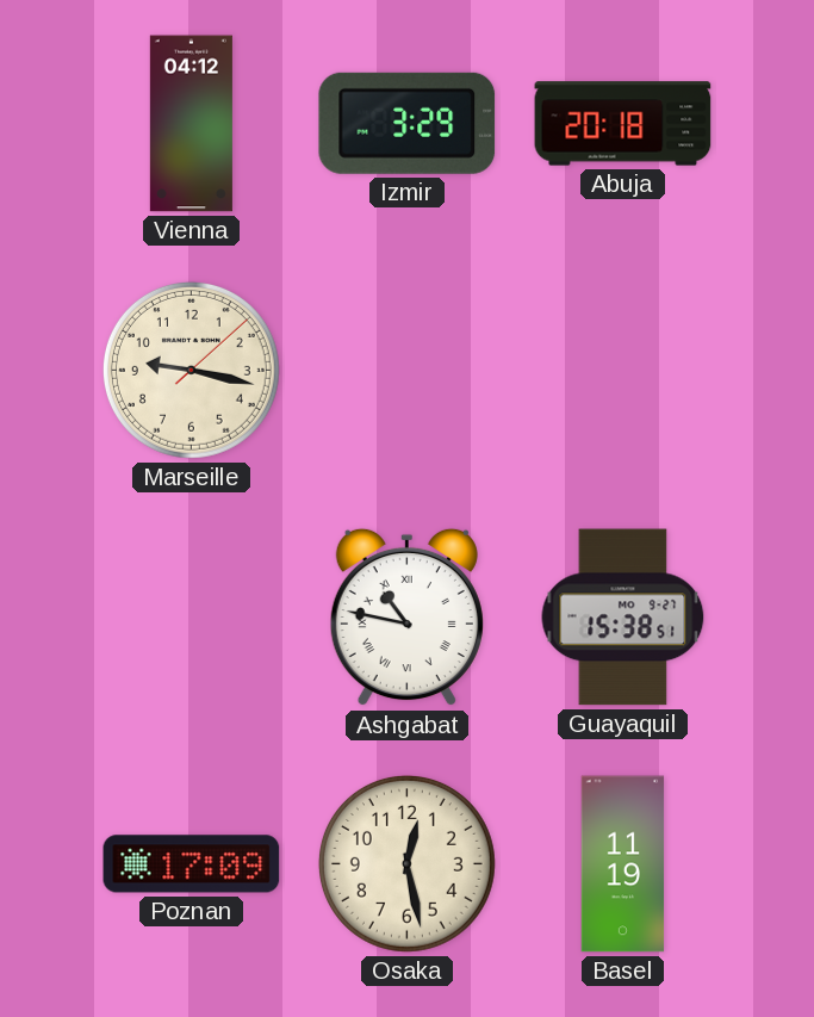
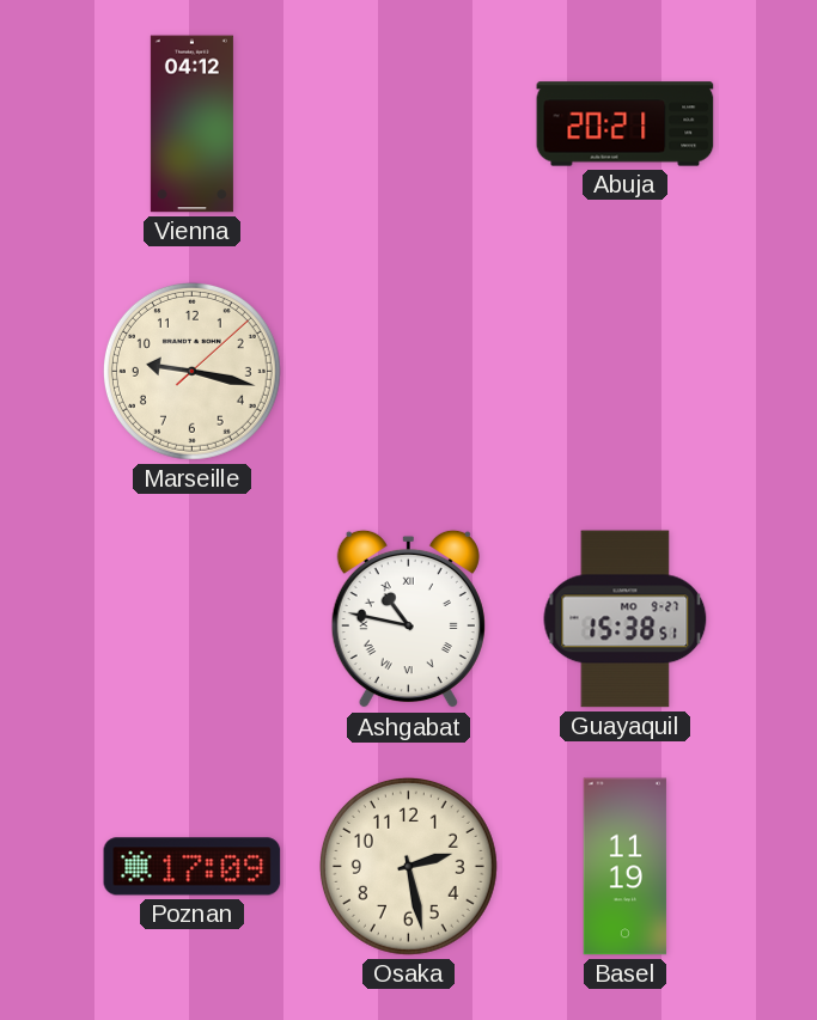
Izmir: 3:29 -> none
Abuja: 20:18 -> 20:21
Osaka: 12:28 -> 2:28
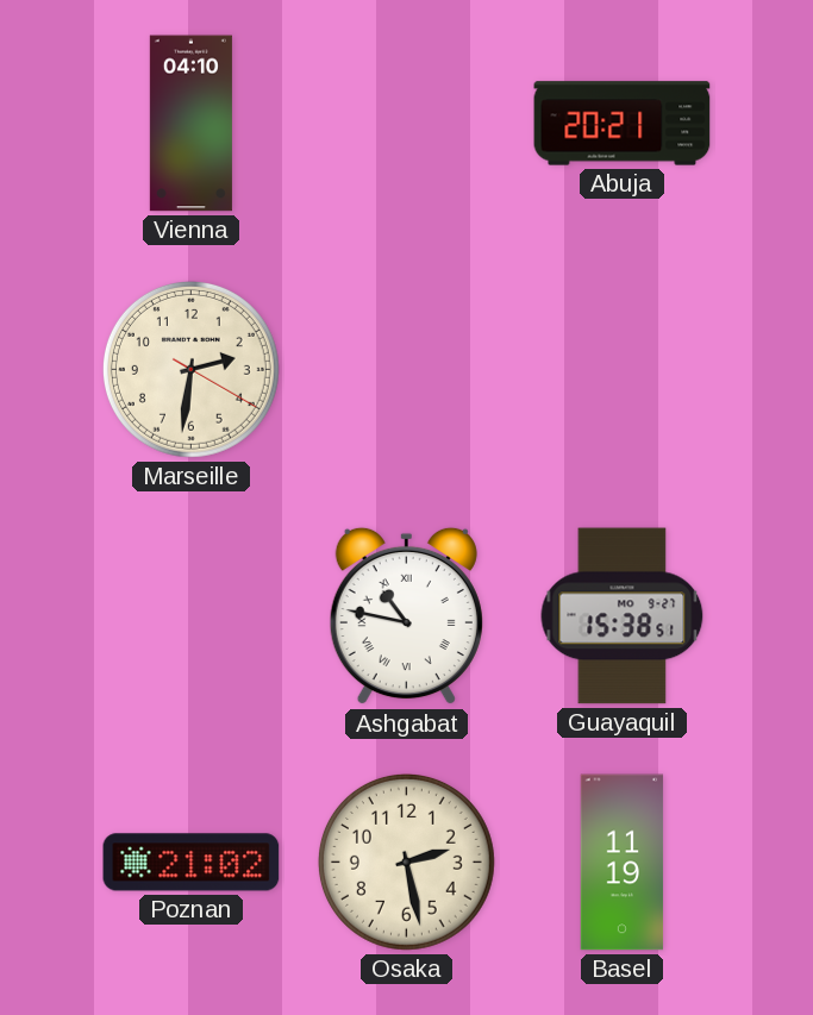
Vienna: 04:12 -> 04:10
Marseille: 9:17 -> 2:31
Poznan: 17:09 -> 21:02
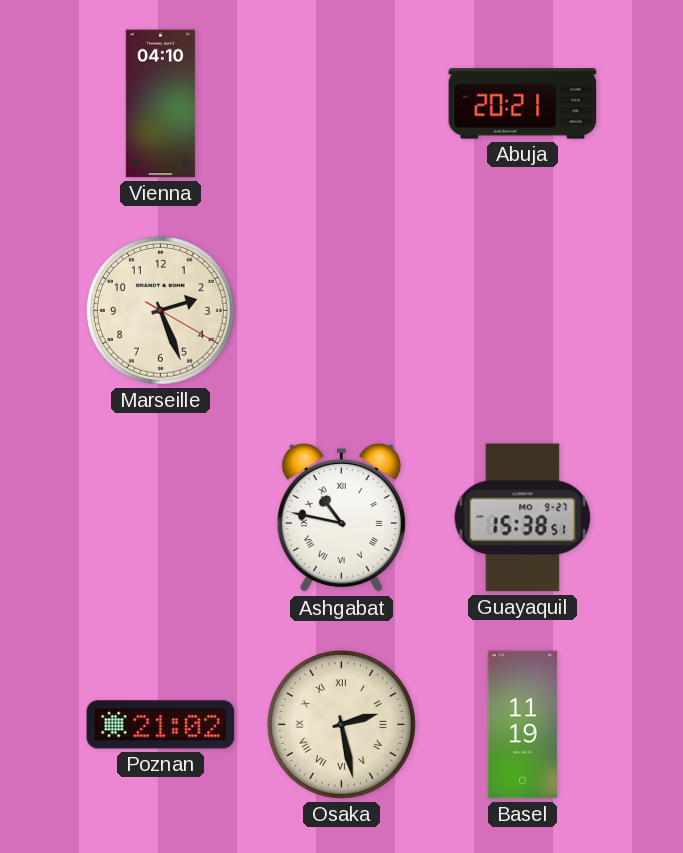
Marseille: 2:31 -> 2:26
Osaka numerals: Arabic -> Roman
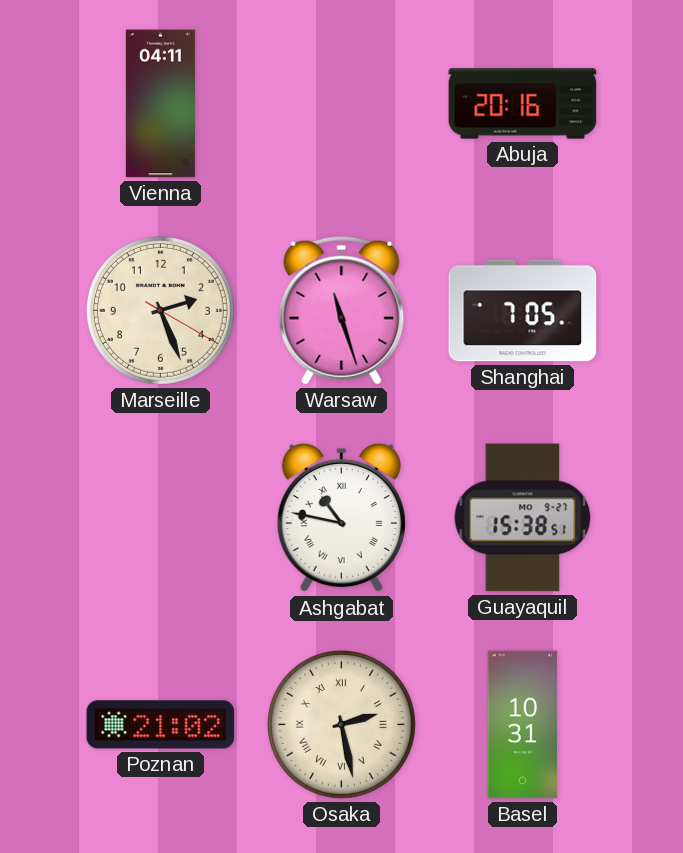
Vienna: 04:10 -> 04:11
Abuja: 20:21 -> 20:16
Warsaw: none -> 11:27
Shanghai: none -> 7:05
Basel: 11:19 -> 10:31
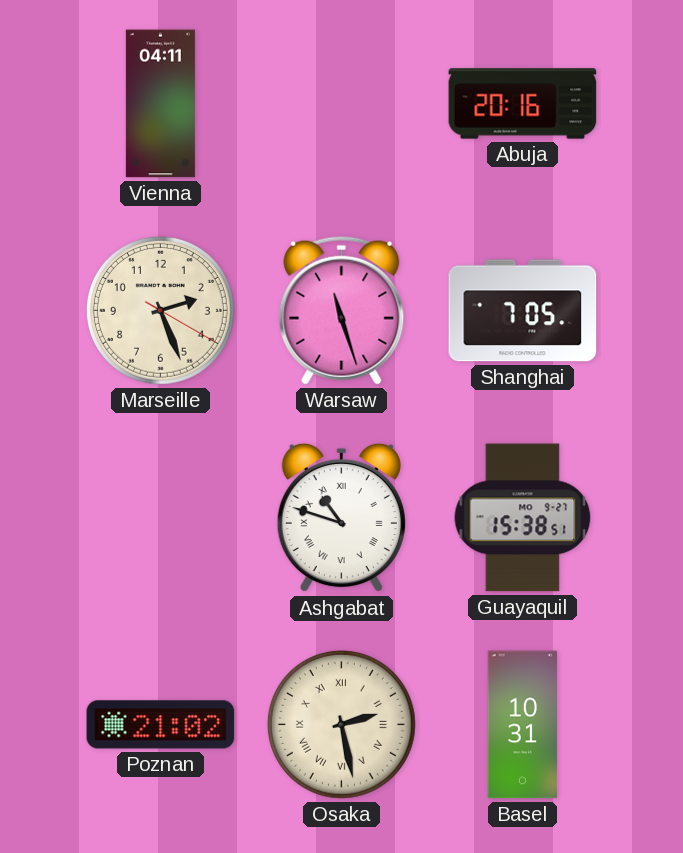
Ashgabat: 10:47 -> 10:48
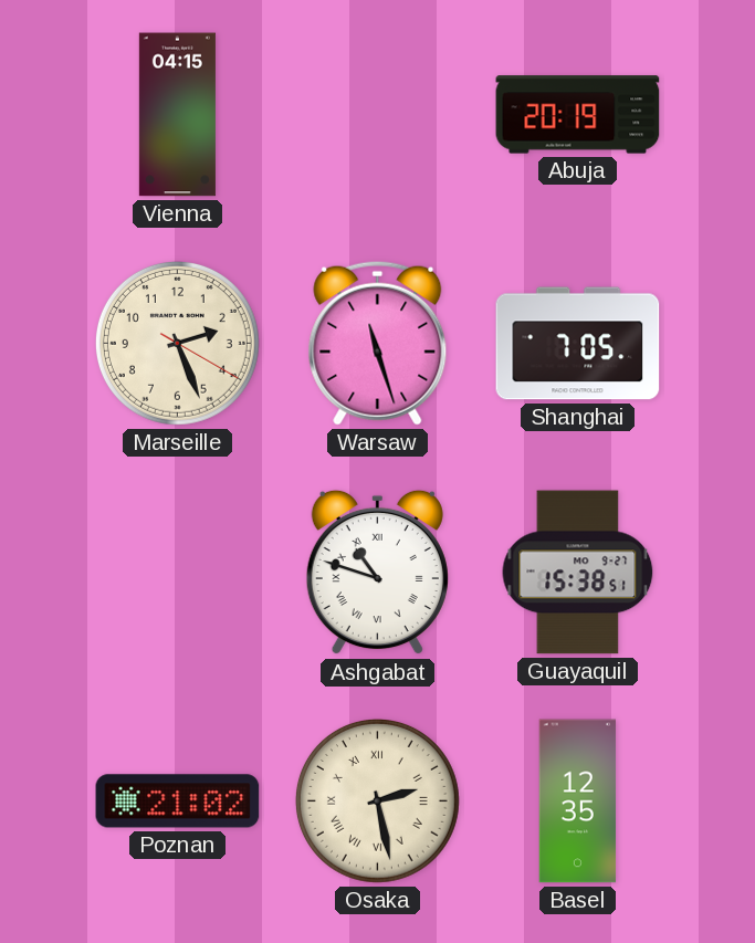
Vienna: 04:11 -> 04:15
Abuja: 20:16 -> 20:19
Basel: 10:31 -> 12:35
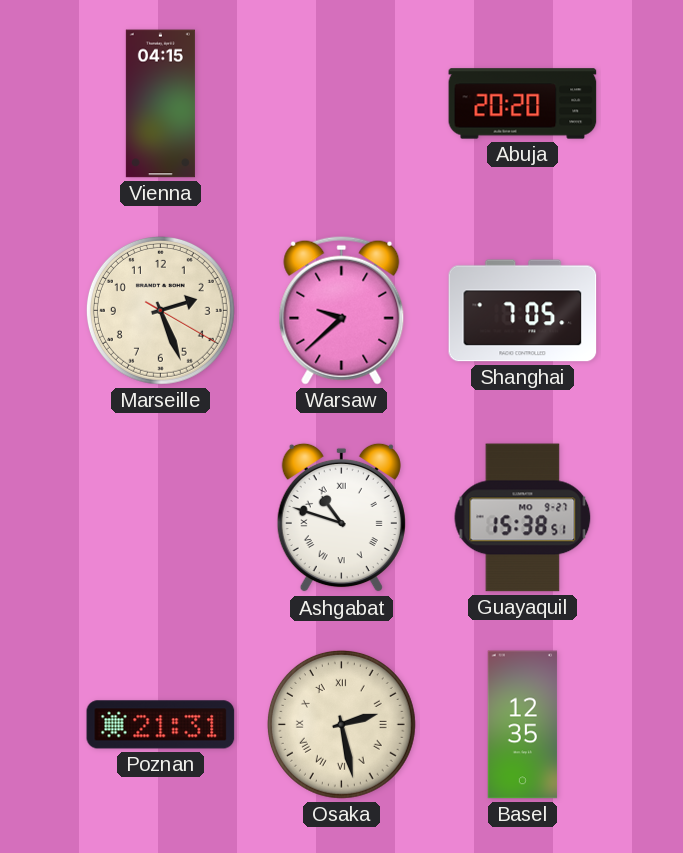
Abuja: 20:19 -> 20:20
Warsaw: 11:27 -> 9:38
Poznan: 21:02 -> 21:31
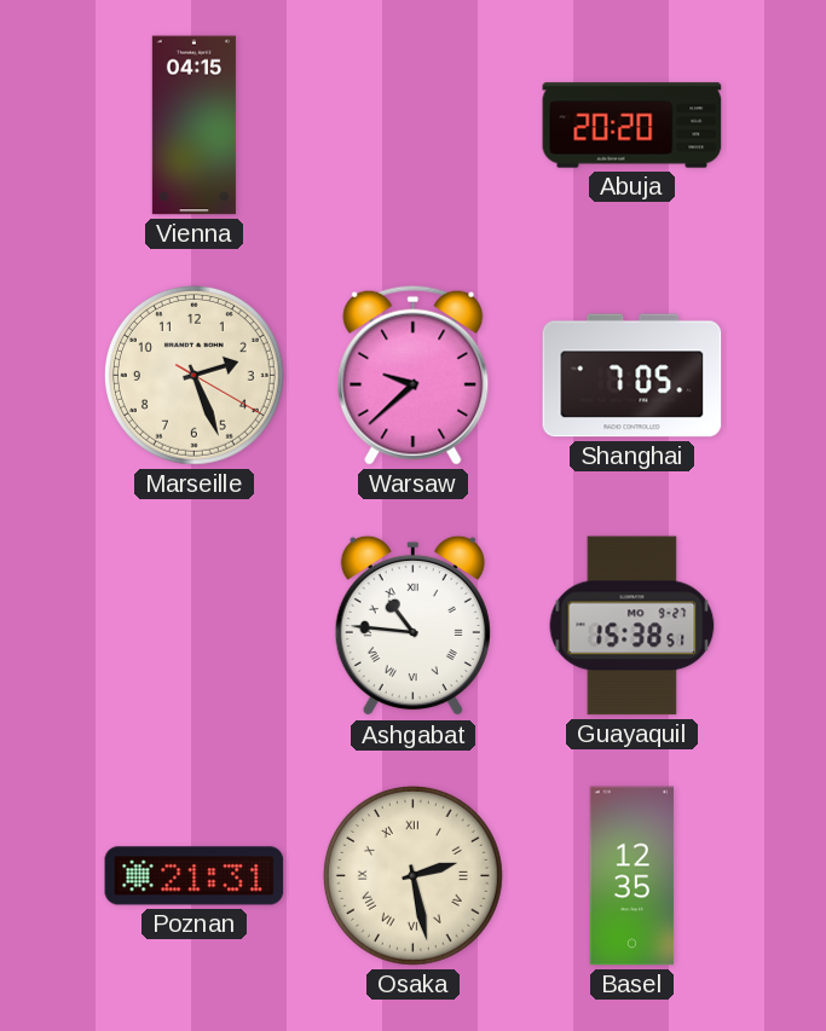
Ashgabat: 10:48 -> 10:46
